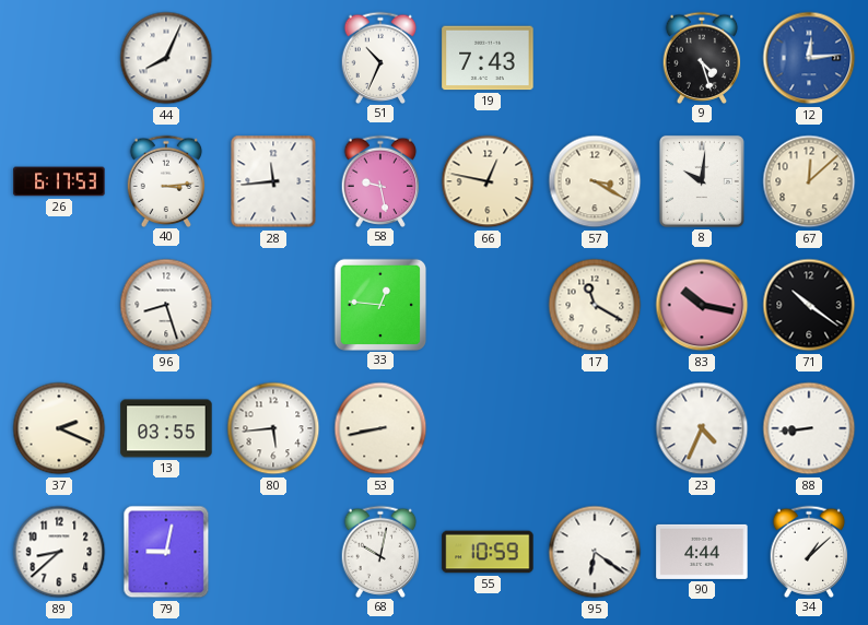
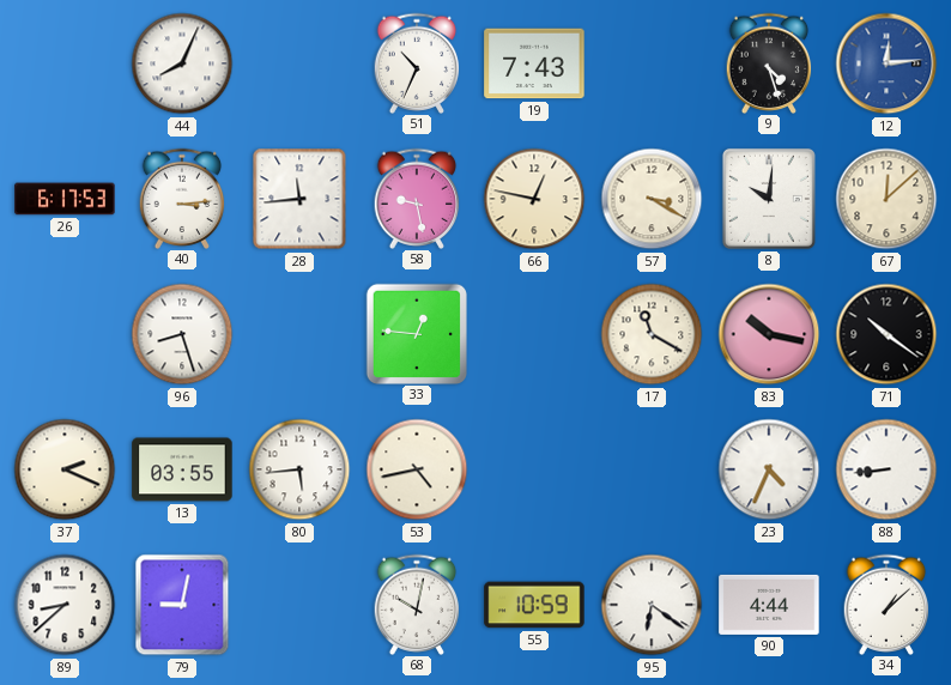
53: 8:43 -> 4:43
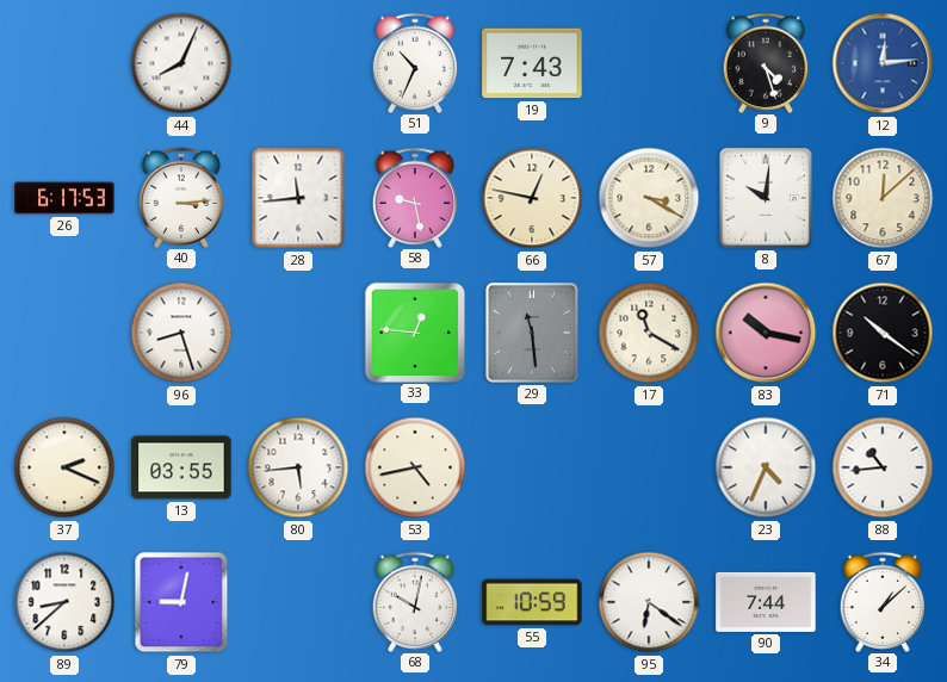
29: none -> 11:29
88: 8:44 -> 10:44
90: 4:44 -> 7:44
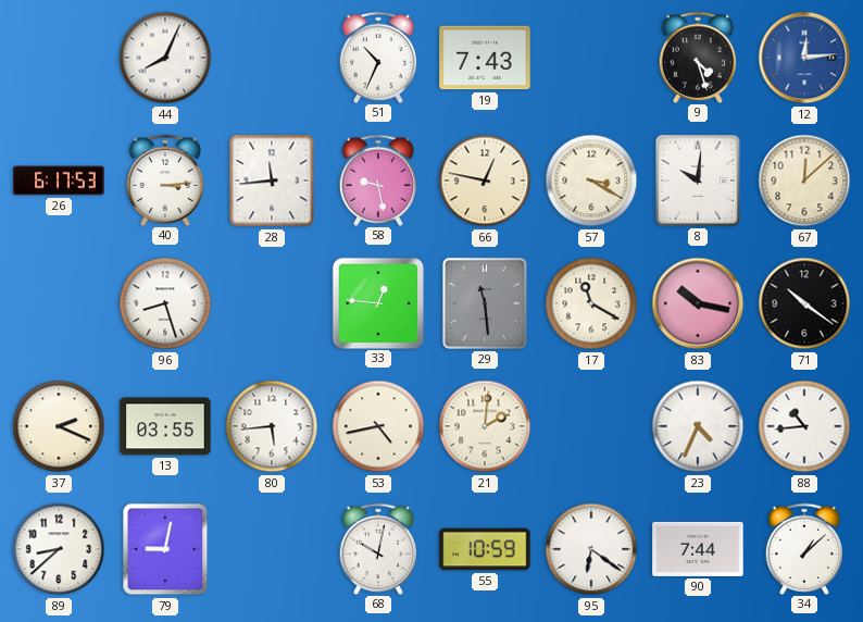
21: none -> 2:01
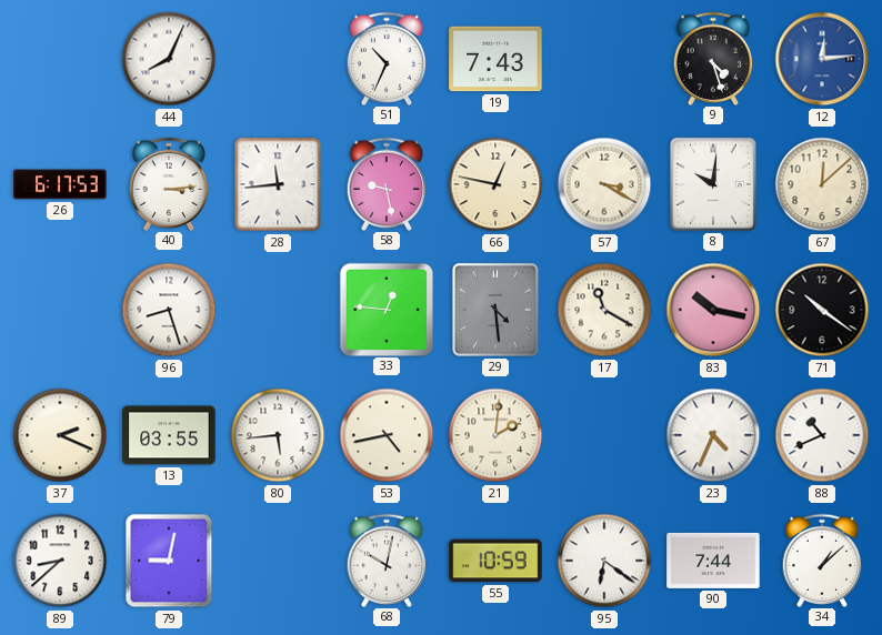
29: 11:29 -> 4:29
88: 10:44 -> 10:41
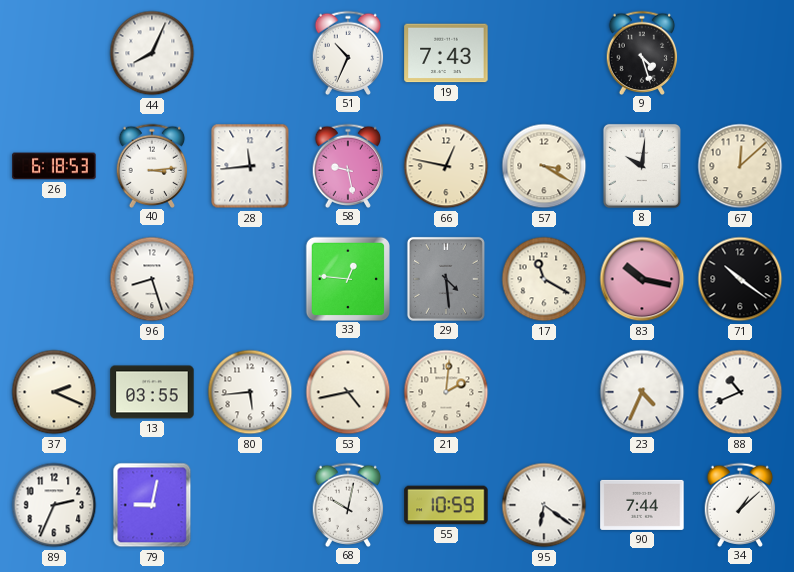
12: 12:14 -> none
26: 6:17 -> 6:18
89: 8:38 -> 2:34
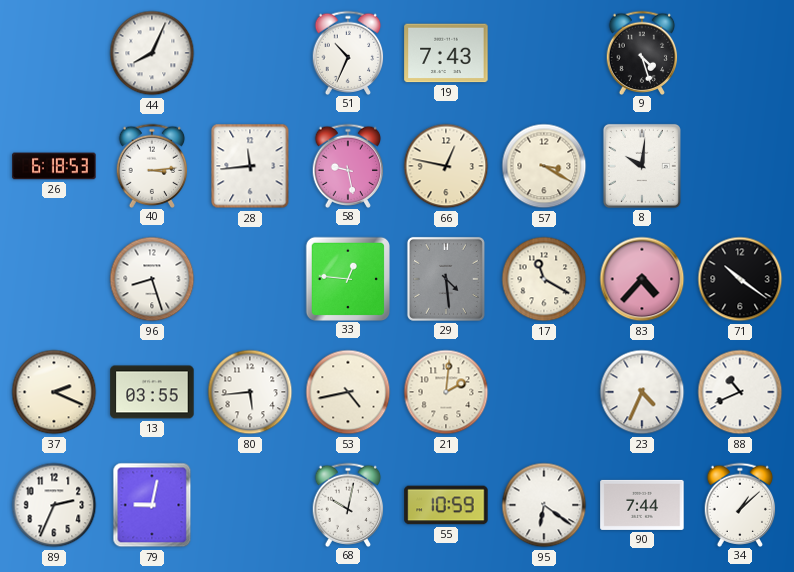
67: 12:08 -> none
83: 10:17 -> 4:37
